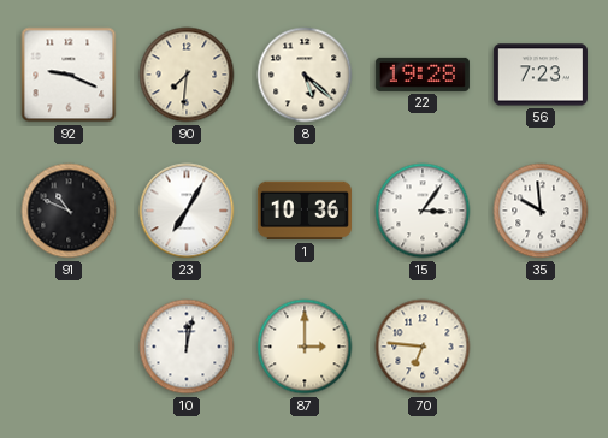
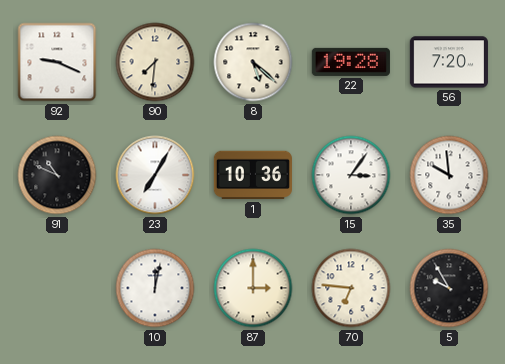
56: 7:23 -> 7:20
5: none -> 9:55
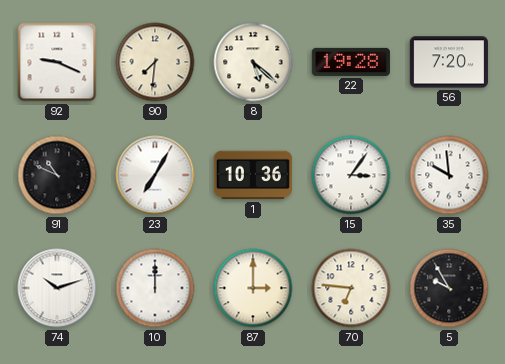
74: none -> 10:12
10: 12:02 -> 12:00
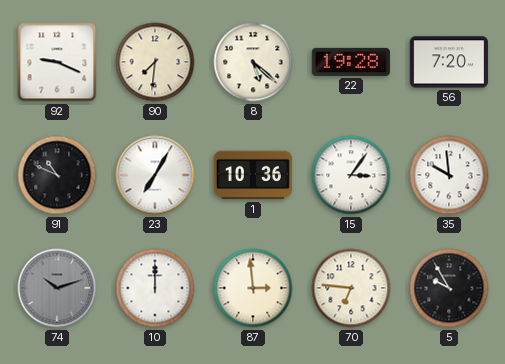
74 dial: white -> grey
87: 3:00 -> 2:59
